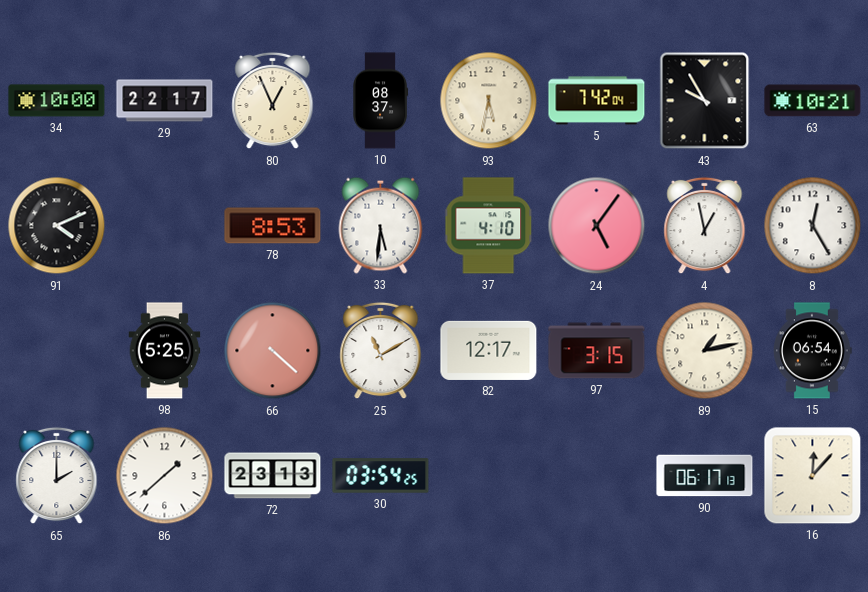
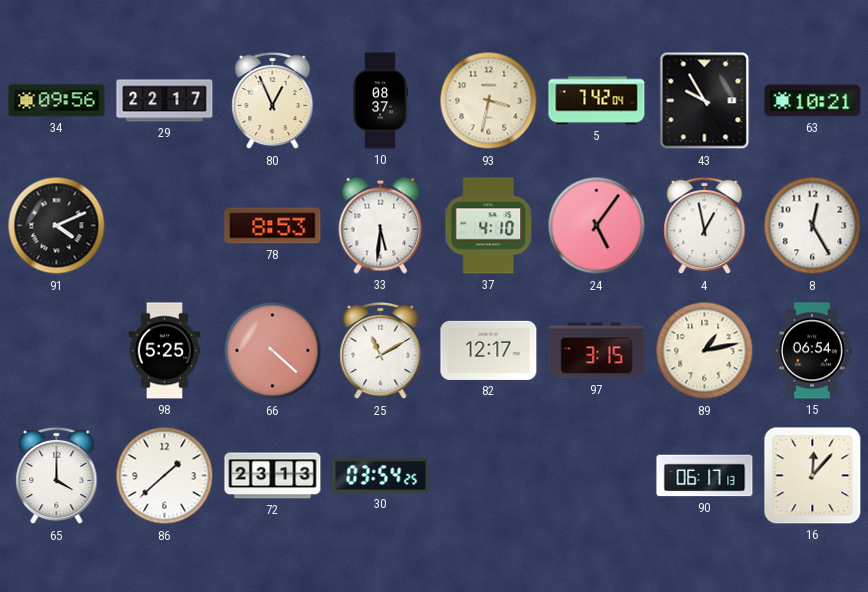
34: 10:00 -> 09:56
93: 5:32 -> 3:32
65: 2:00 -> 4:00
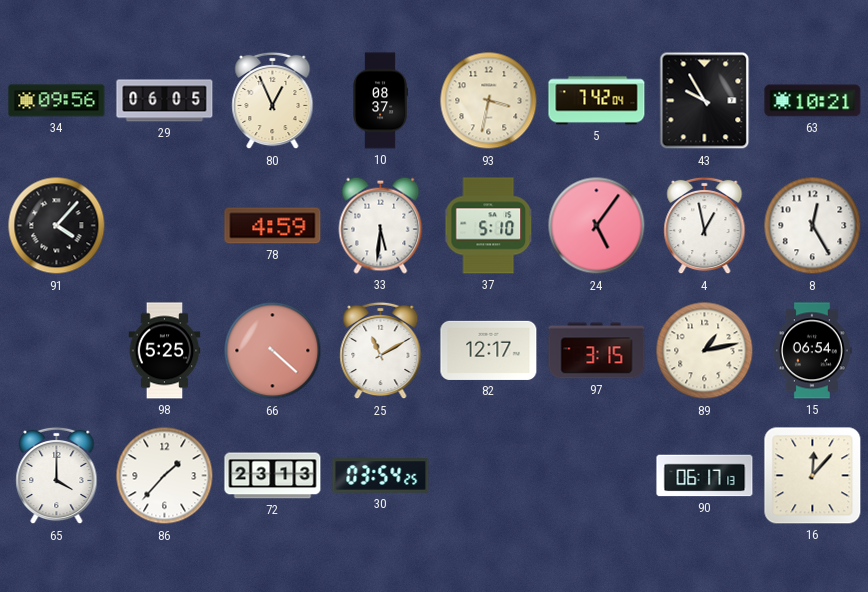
29: 22:17 -> 06:05
91: 4:11 -> 4:07
78: 8:53 -> 4:59
37: 4:10 -> 5:10
86: 1:38 -> 1:37
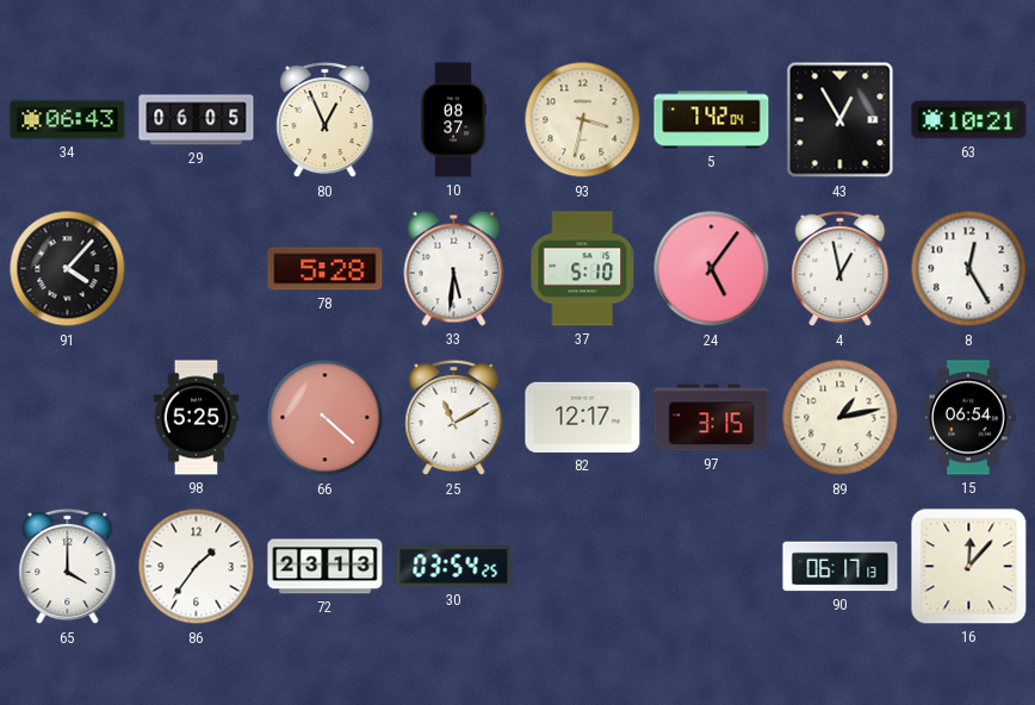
34: 09:56 -> 06:43
43: 9:55 -> 12:55
78: 4:59 -> 5:28
86: 1:37 -> 1:36
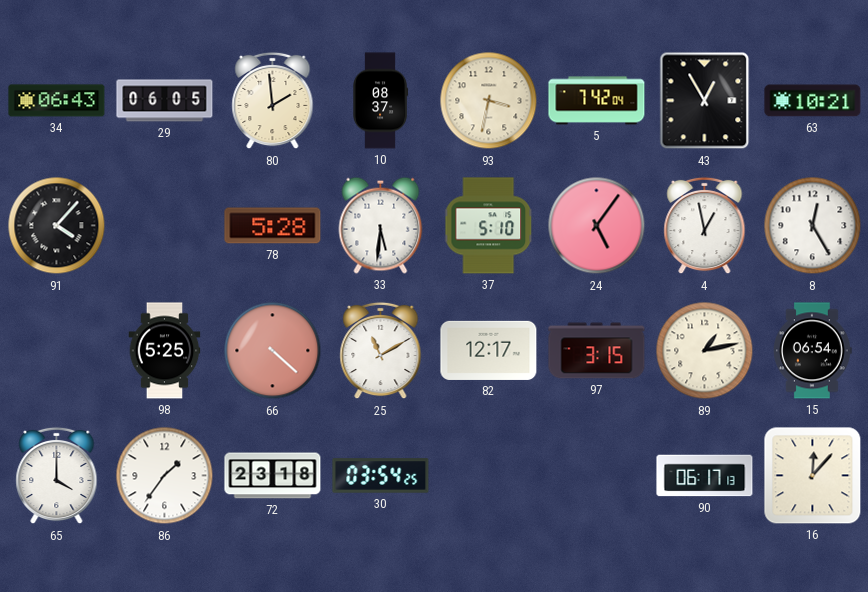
80: 12:56 -> 1:59
72: 23:13 -> 23:18
